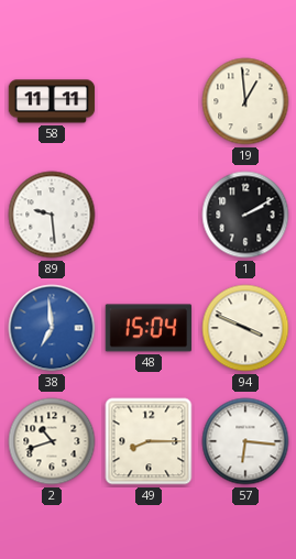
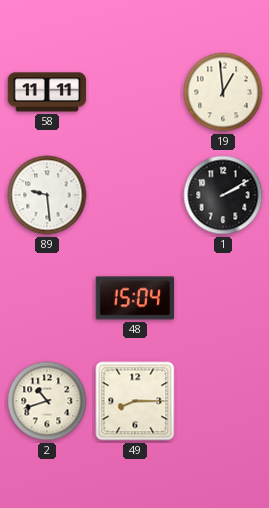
38: 6:59 -> none
94: 3:49 -> none
57: 6:16 -> none
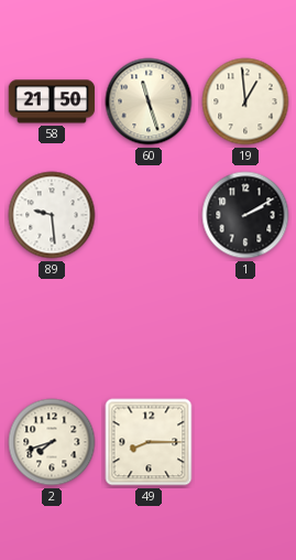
58: 11:11 -> 21:50
60: none -> 11:27
48: 15:04 -> none
2: 10:42 -> 7:42
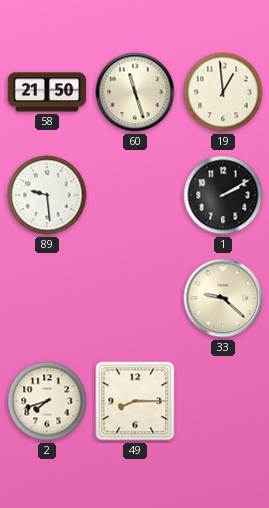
33: none -> 9:22
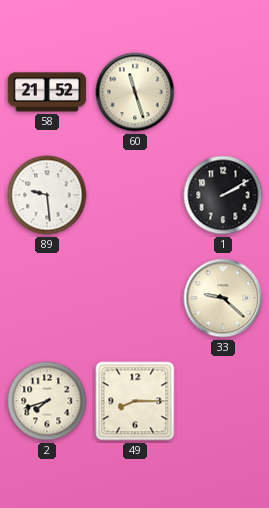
58: 21:50 -> 21:52
19: 12:59 -> none
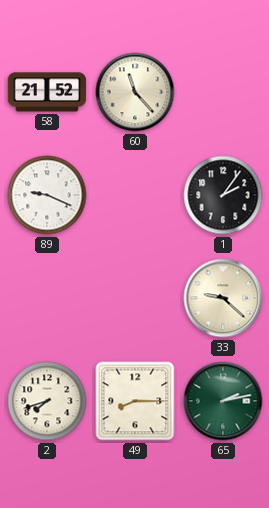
60: 11:27 -> 11:23
89: 9:29 -> 9:19
1: 2:10 -> 2:06
65: none -> 2:13
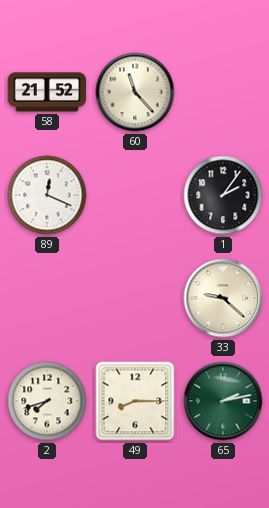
89: 9:19 -> 12:19
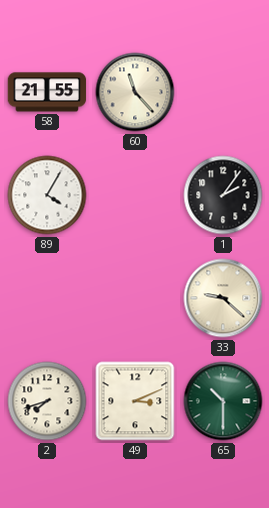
58: 21:52 -> 21:55
89: 12:19 -> 4:05
49: 8:15 -> 3:11
65: 2:13 -> 10:30
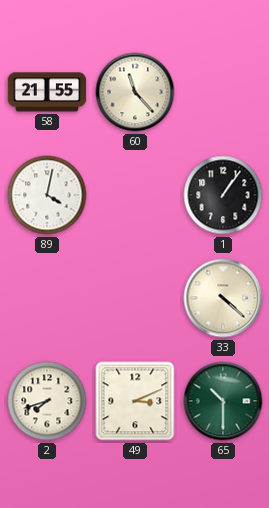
89: 4:05 -> 4:02
1: 2:06 -> 1:06
33: 9:22 -> 4:22
